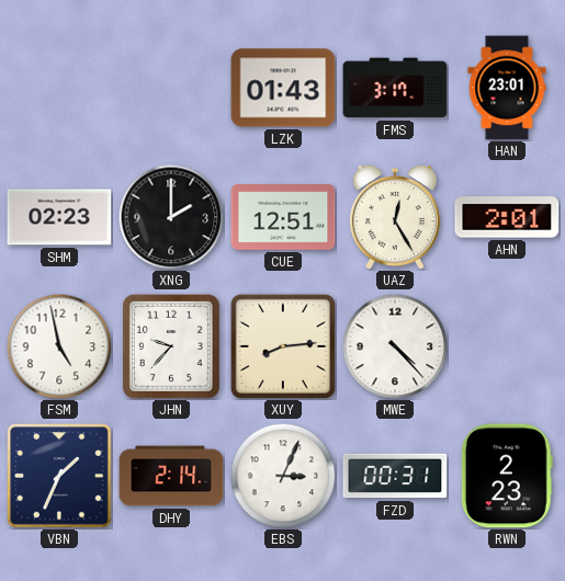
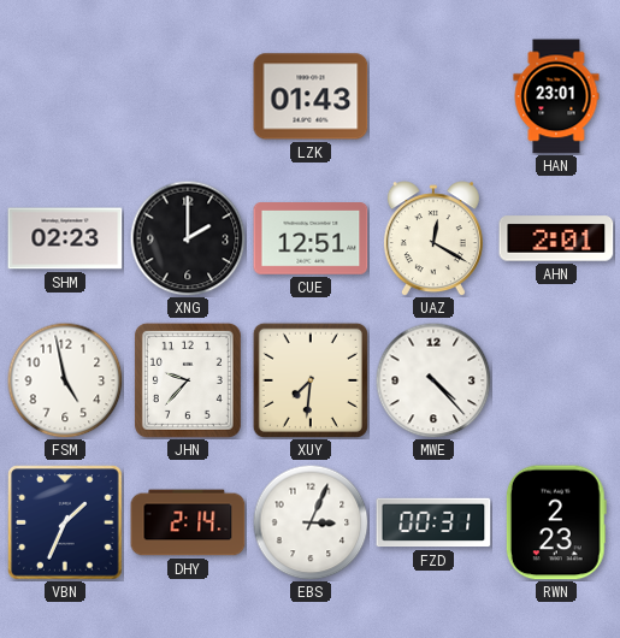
FMS: 3:17 -> none
UAZ: 12:25 -> 12:20
XUY: 8:14 -> 7:31
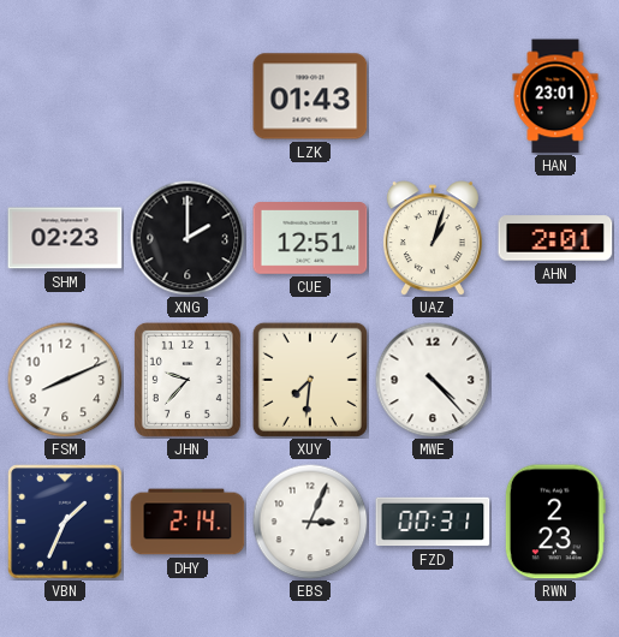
UAZ: 12:20 -> 1:03
FSM: 4:58 -> 8:11
